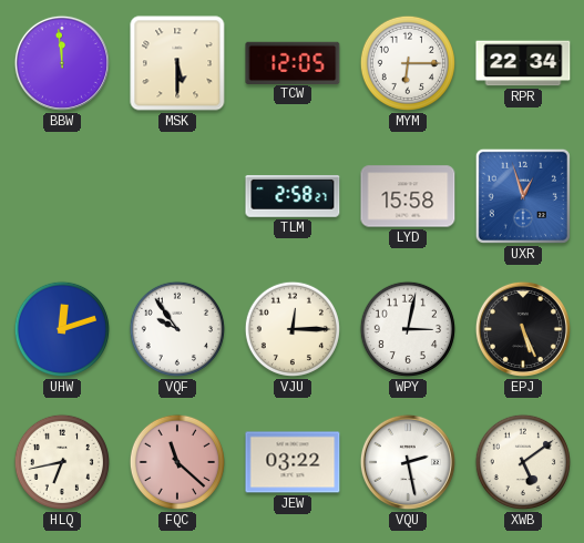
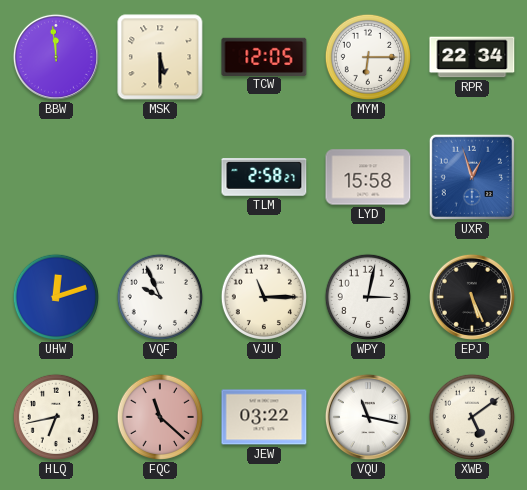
VQF: 9:54 -> 9:56
VJU: 12:15 -> 11:15
VQU: 2:28 -> 11:17
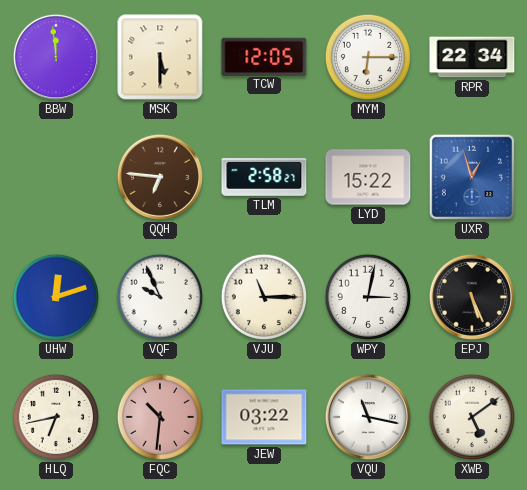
QQH: none -> 6:46
LYD: 15:58 -> 15:22
FQC: 11:22 -> 10:31
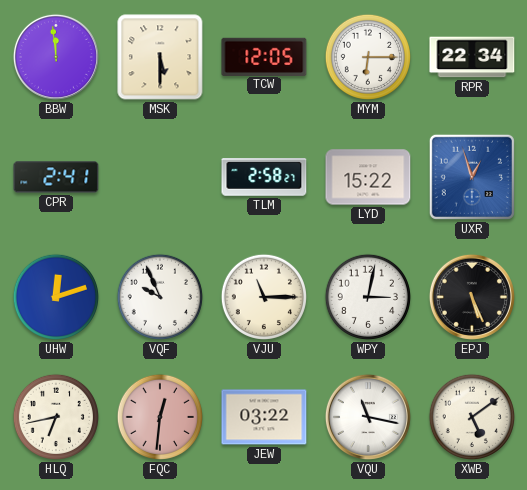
CPR: none -> 2:41
QQH: 6:46 -> none
FQC: 10:31 -> 12:31
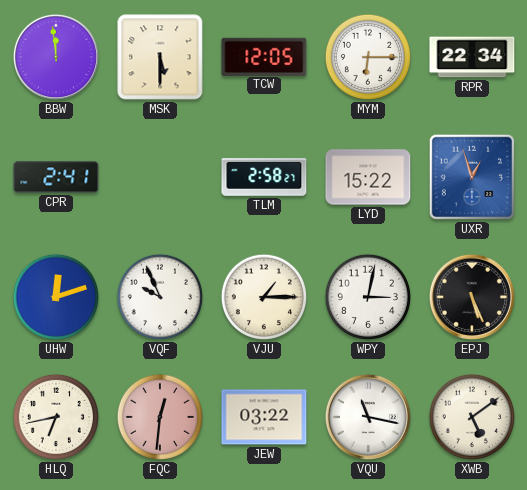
VJU: 11:15 -> 1:15
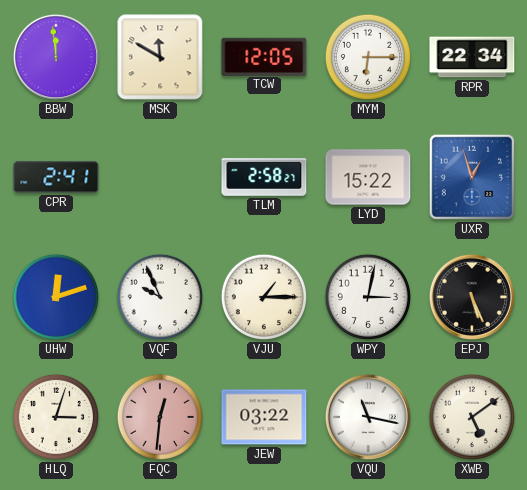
MSK: 5:30 -> 11:50
HLQ: 6:43 -> 3:03
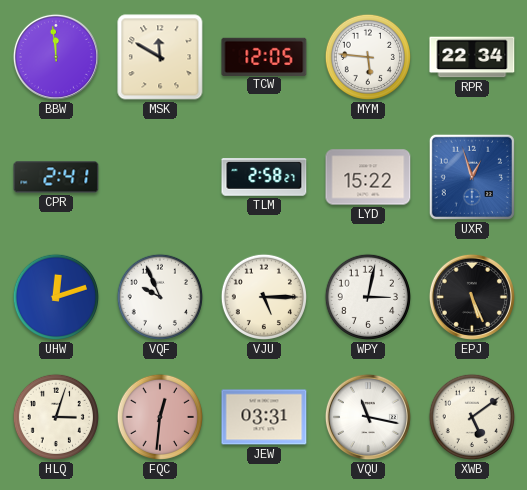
MYM: 6:15 -> 5:46
VJU: 1:15 -> 5:15
JEW: 03:22 -> 03:31
